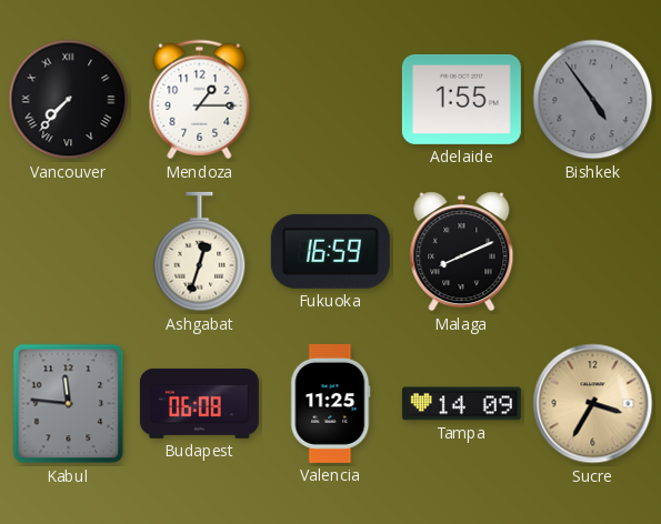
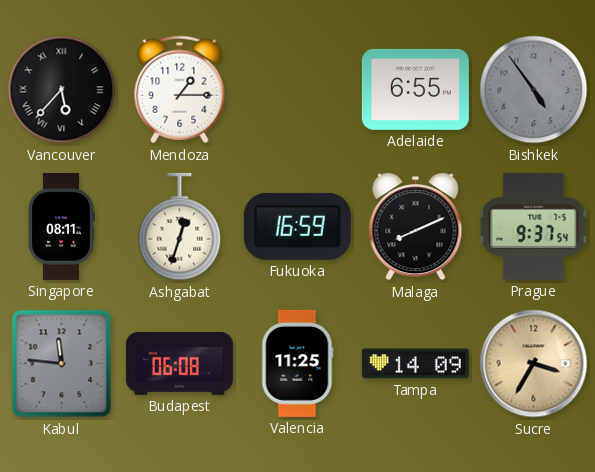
Vancouver: 7:37 -> 5:37
Adelaide: 1:55 -> 6:55
Singapore: none -> 08:11
Prague: none -> 9:37
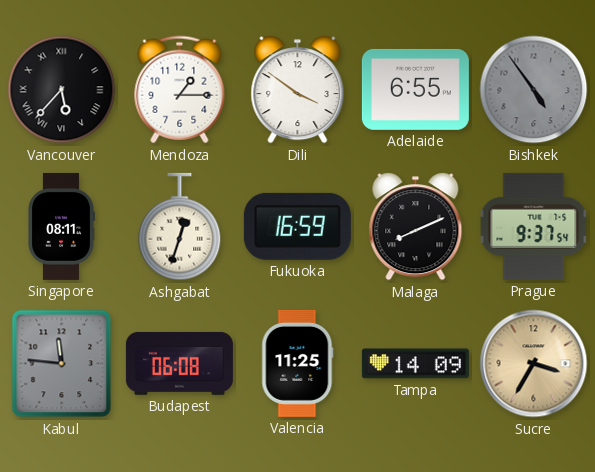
Dili: none -> 3:51
